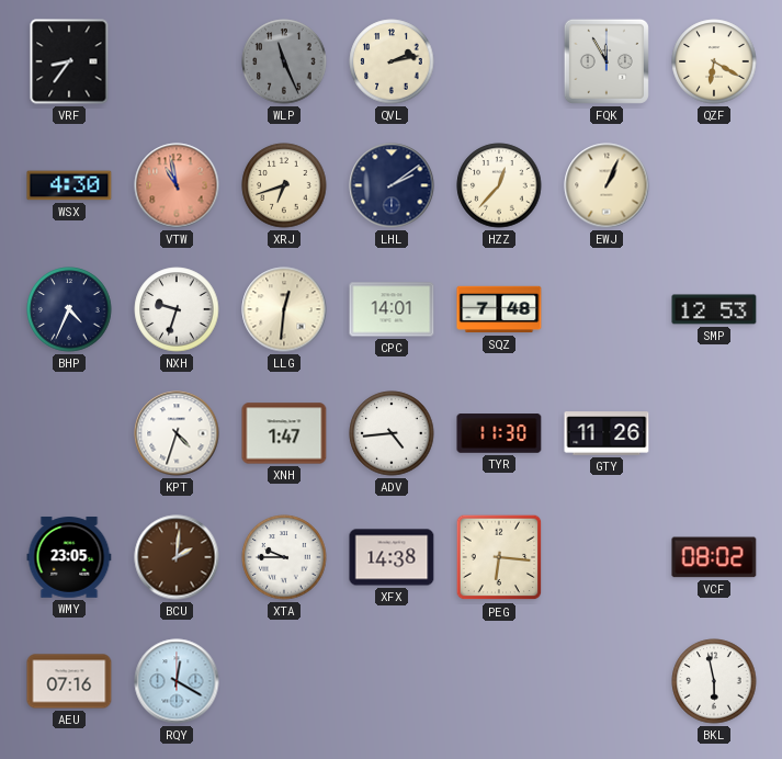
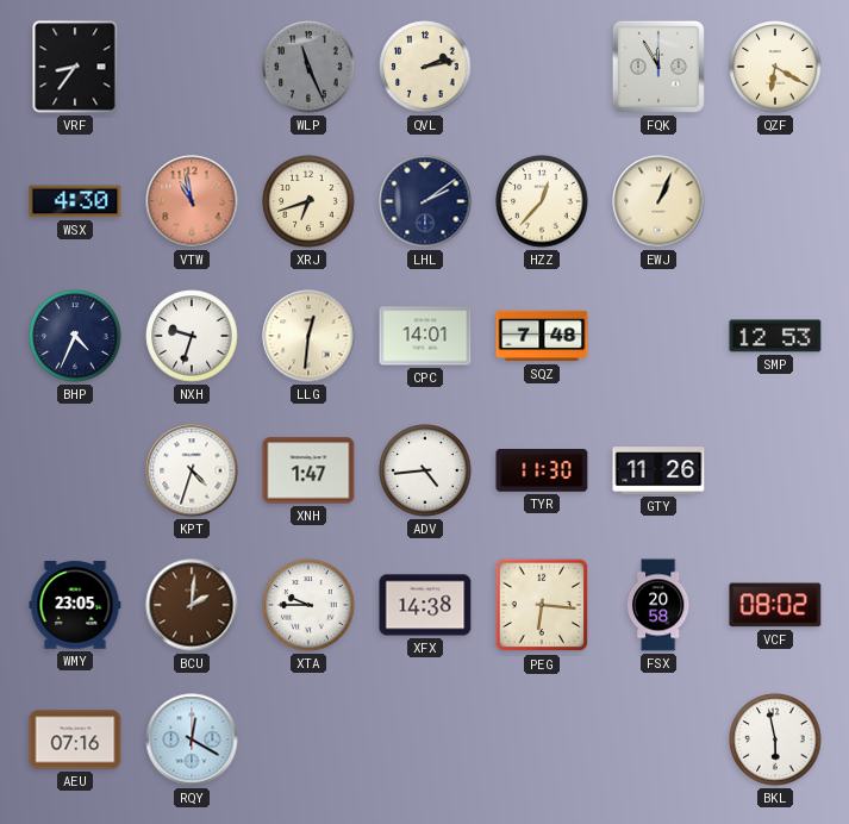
FSX: none -> 20:58
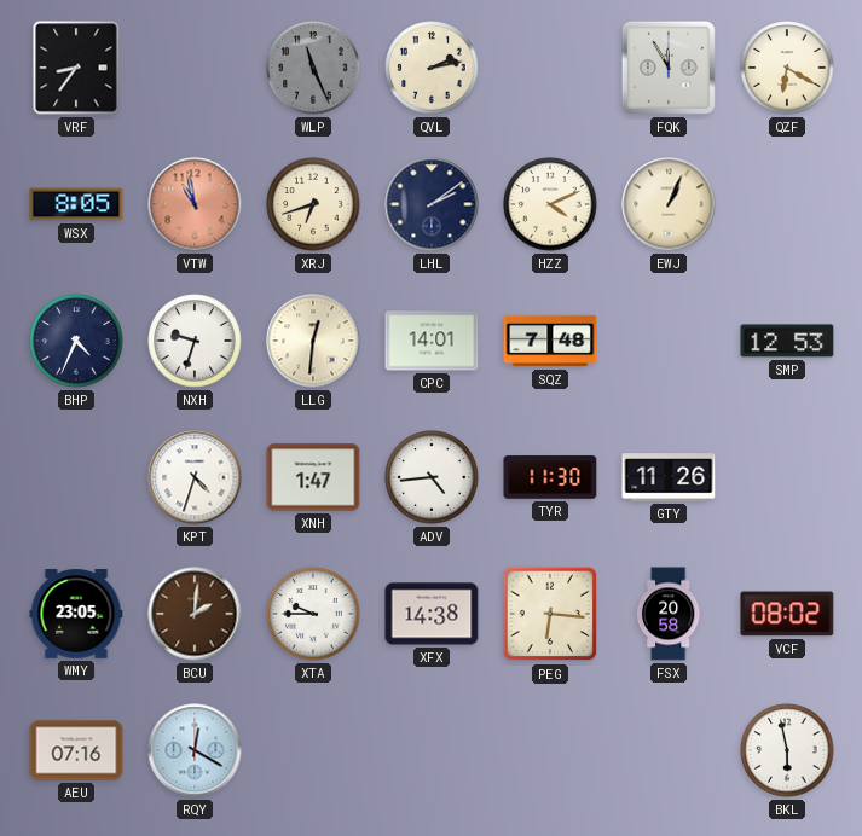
WSX: 4:30 -> 8:05
HZZ: 12:37 -> 4:11
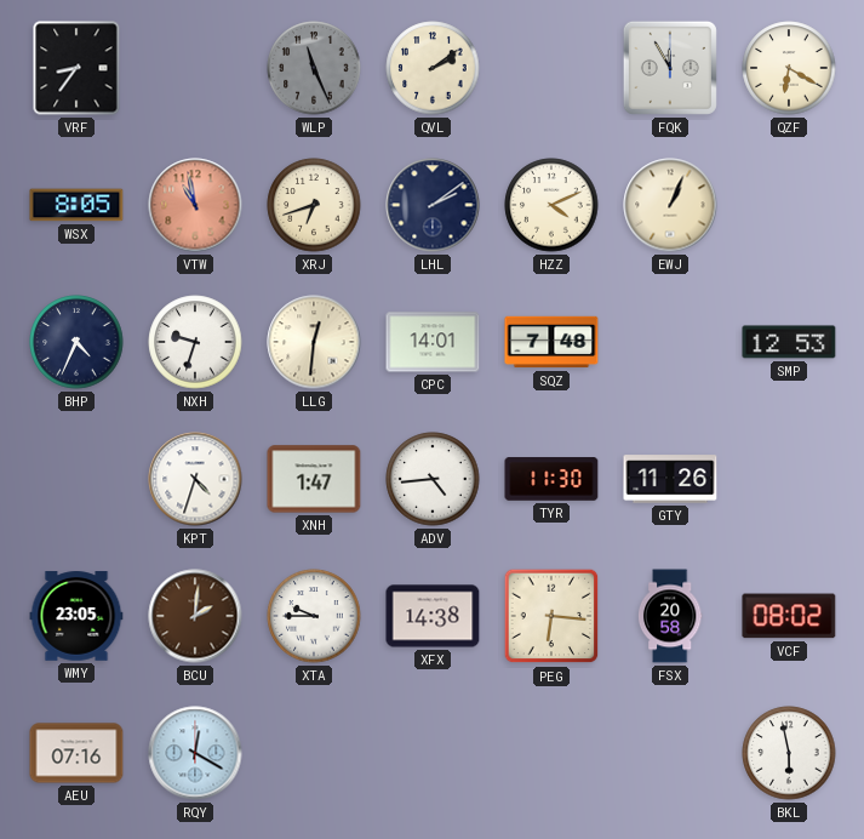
QVL: 2:13 -> 2:09
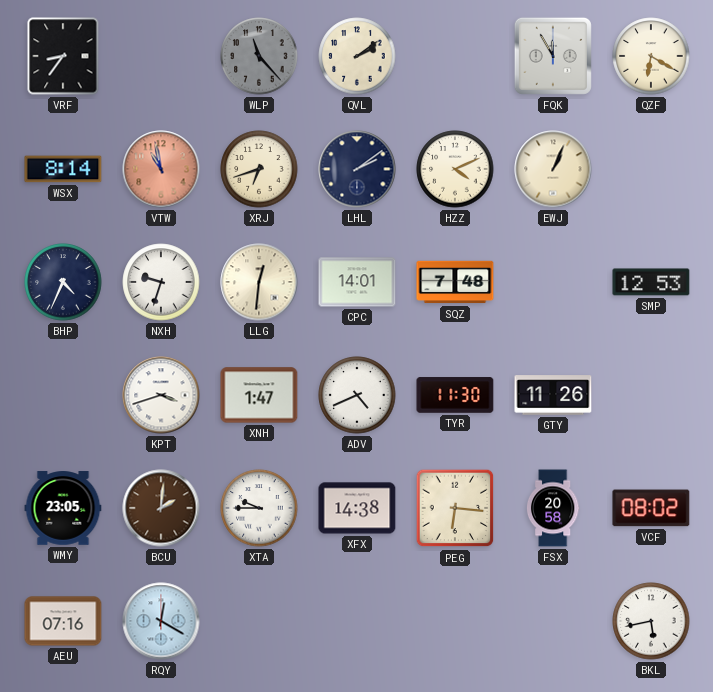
WLP: 11:26 -> 11:23
WSX: 8:05 -> 8:14
KPT: 4:33 -> 3:42
ADV: 4:44 -> 4:41
BKL: 5:58 -> 5:43
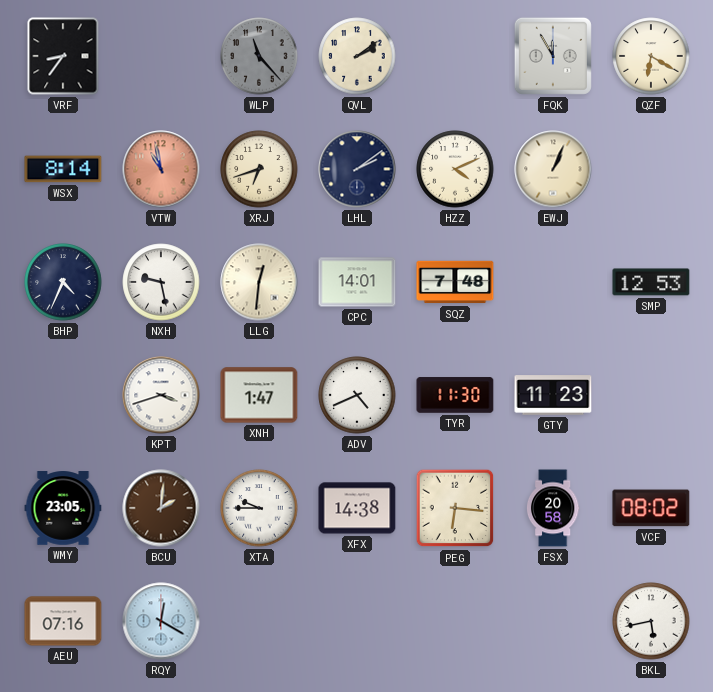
NXH: 9:33 -> 9:28
GTY: 11:26 -> 11:23
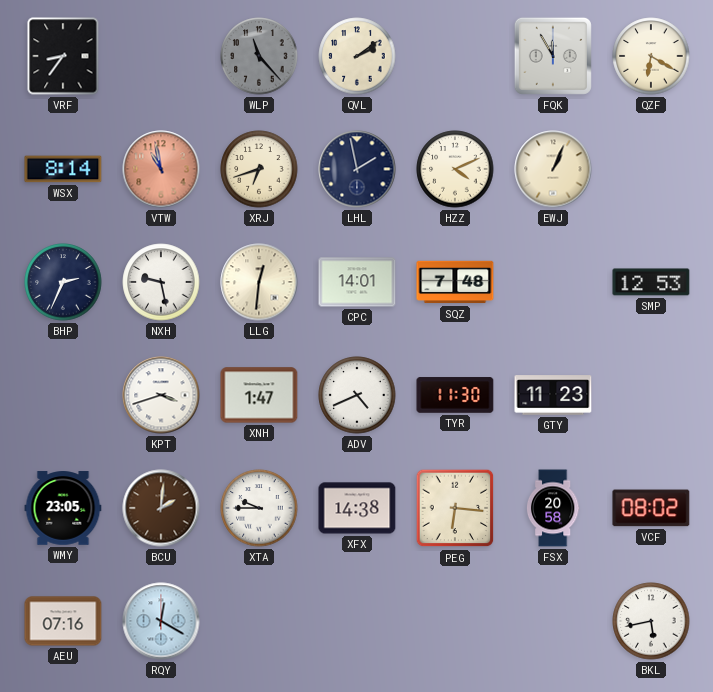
LHL: 2:09 -> 1:58
BHP: 4:34 -> 2:34
